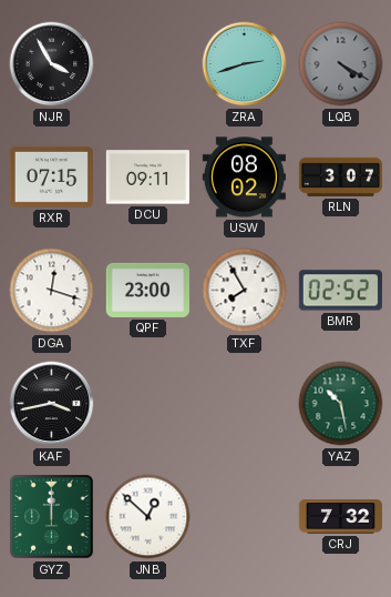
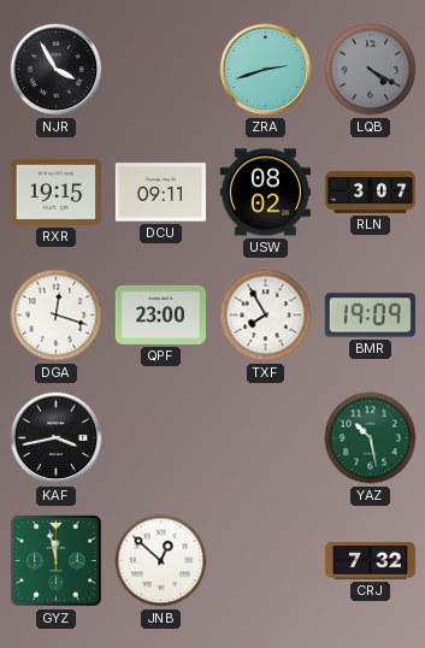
RXR: 07:15 -> 19:15
BMR: 02:52 -> 19:09
GYZ: 12:00 -> 11:58
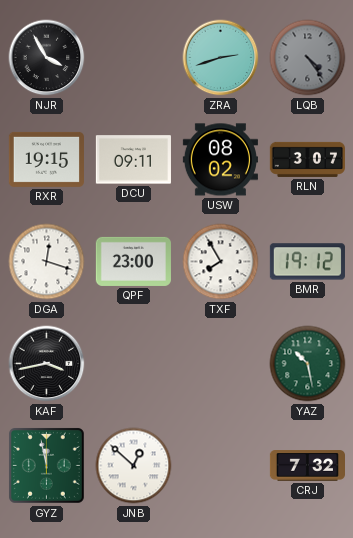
LQB: 4:20 -> 4:24
BMR: 19:09 -> 19:12
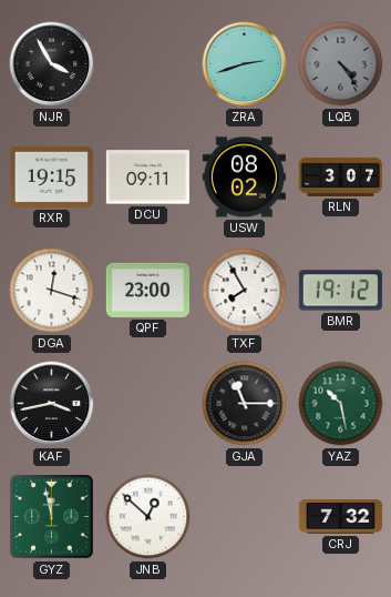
GJA: none -> 11:15
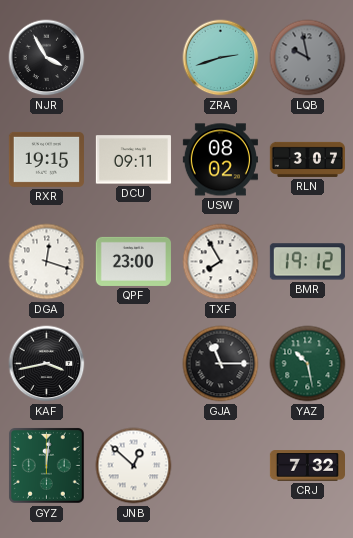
LQB: 4:24 -> 9:58
GYZ: 11:58 -> 12:01
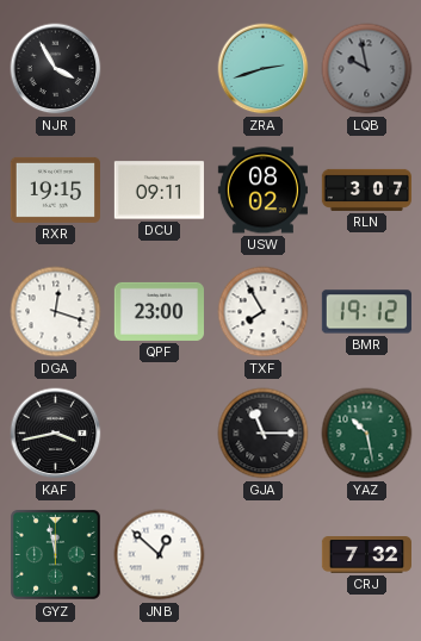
GYZ: 12:01 -> 11:58
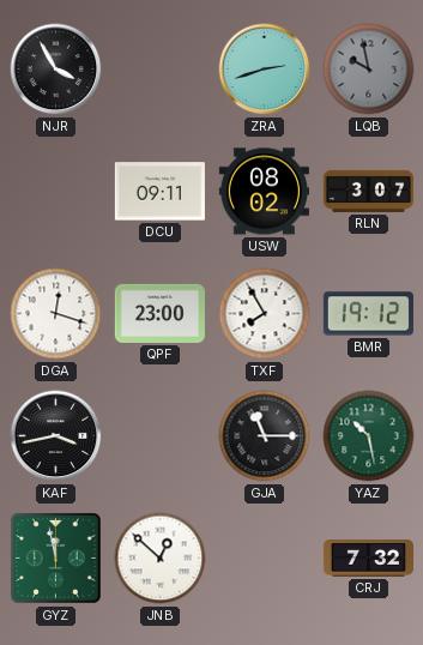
RXR: 19:15 -> none
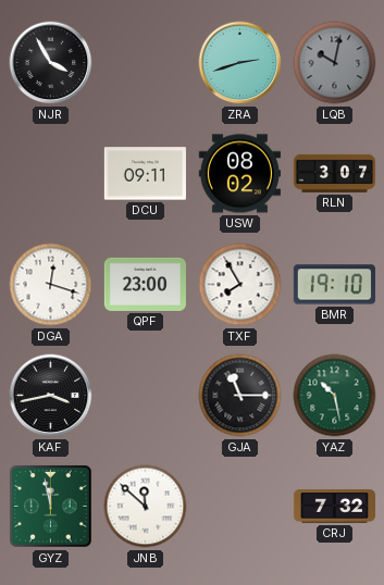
LQB: 9:58 -> 10:02
BMR: 19:12 -> 19:10
JNB: 12:52 -> 11:52
